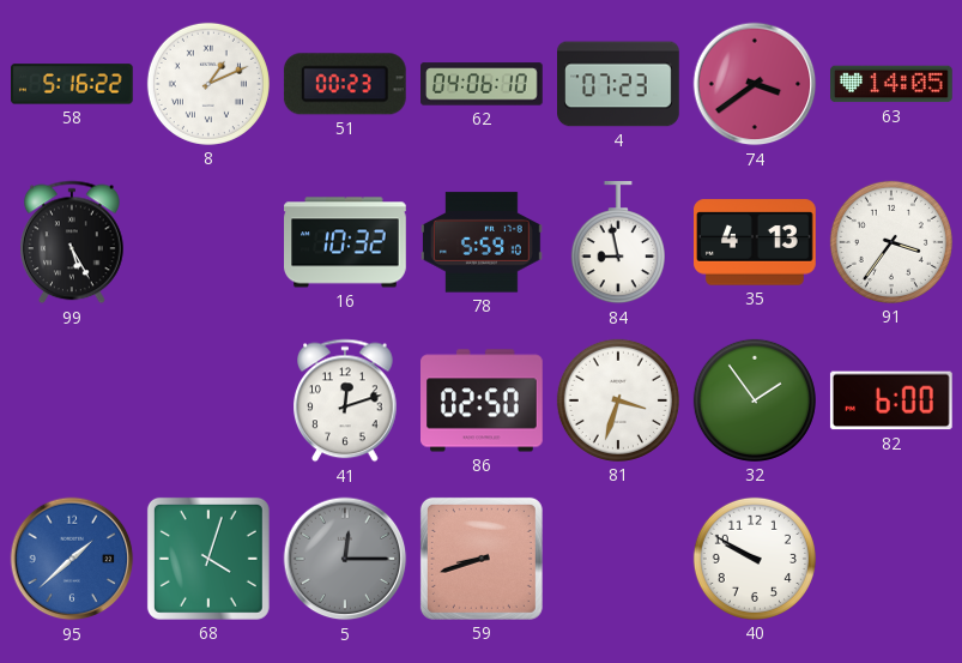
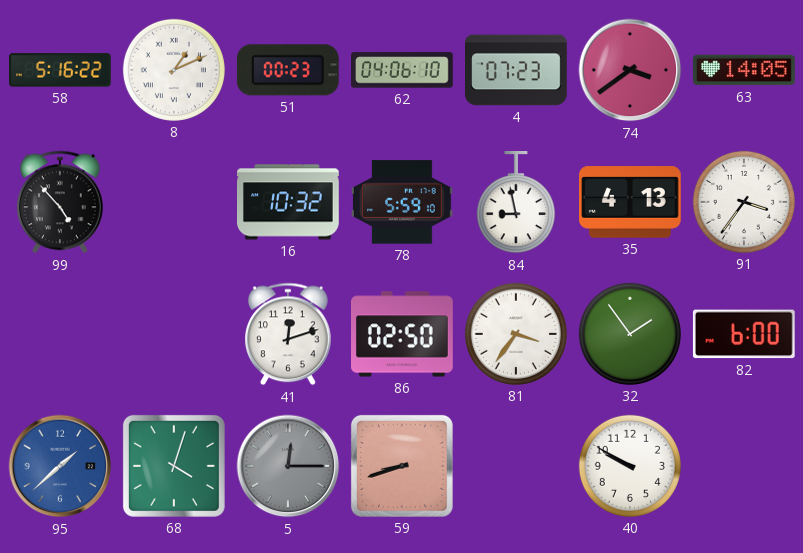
99: 5:25 -> 4:53
81: 3:33 -> 3:36
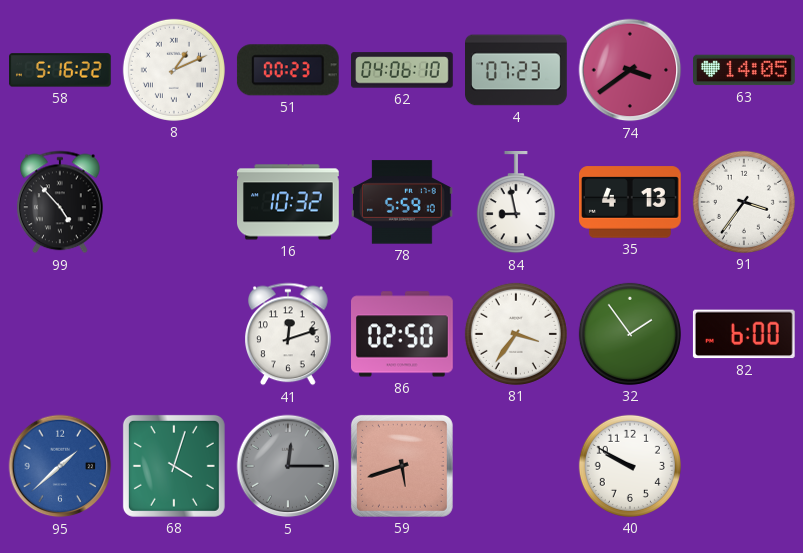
59: 8:42 -> 5:42
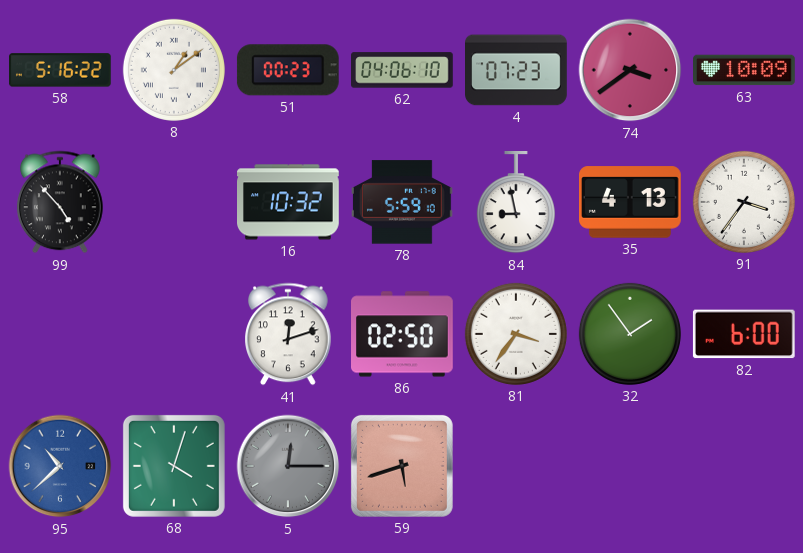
8: 1:11 -> 1:09
63: 14:05 -> 10:09
95: 1:38 -> 10:38
40: 9:50 -> none
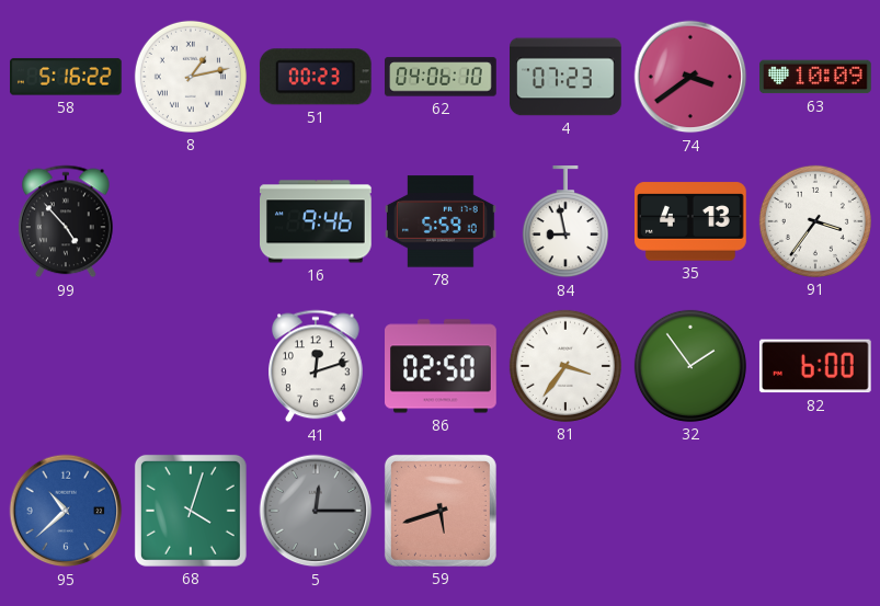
8: 1:09 -> 1:13
16: 10:32 -> 9:46
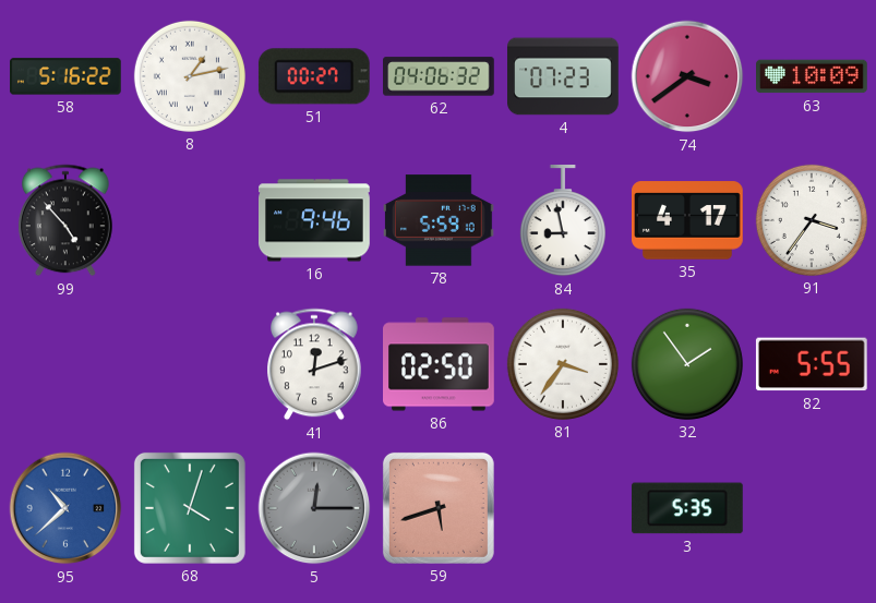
51: 00:23 -> 00:27
62: 04:06:10 -> 04:06:32
35: 4:13 -> 4:17
82: 6:00 -> 5:55
3: none -> 5:35
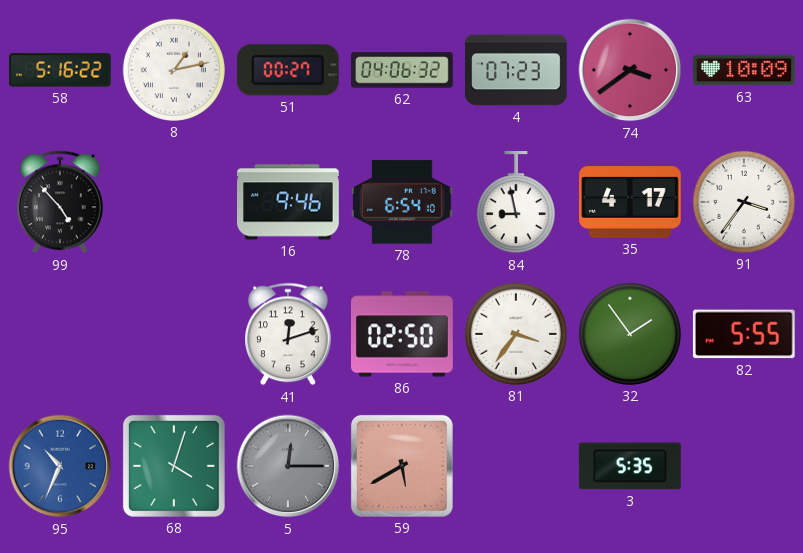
78: 5:59 -> 6:54
95: 10:38 -> 10:34
59: 5:42 -> 5:40
